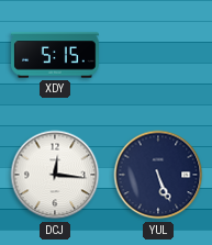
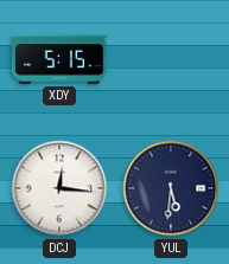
YUL: 5:26 -> 5:31
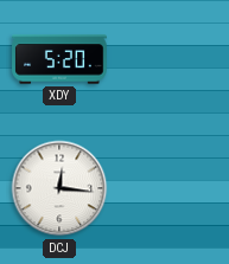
XDY: 5:15 -> 5:20
YUL: 5:31 -> none
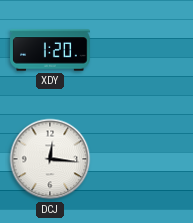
XDY: 5:20 -> 1:20
